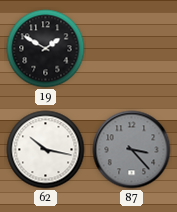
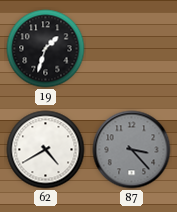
19: 1:50 -> 1:33
62: 10:17 -> 4:40
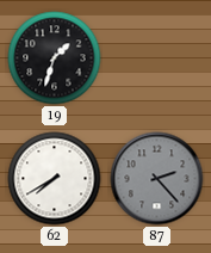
62: 4:40 -> 7:40
87: 3:23 -> 2:23
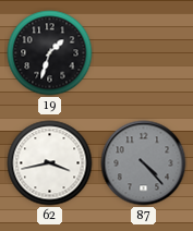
62: 7:40 -> 3:43
87: 2:23 -> 4:23
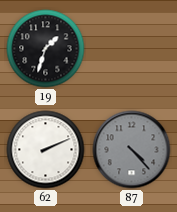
62: 3:43 -> 2:11
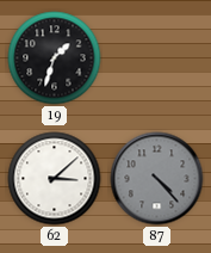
62: 2:11 -> 3:08
